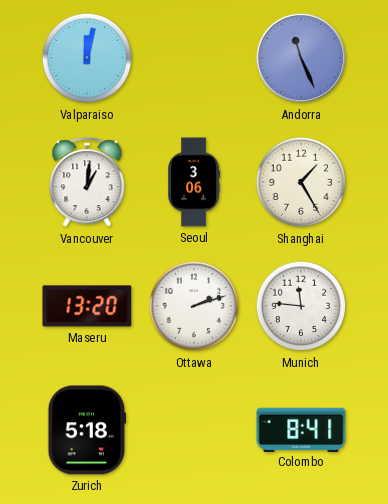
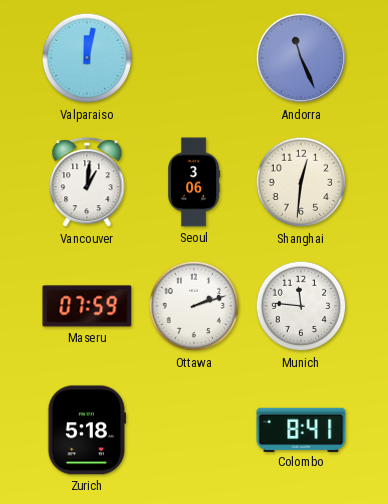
Shanghai: 1:25 -> 12:31
Maseru: 13:20 -> 07:59
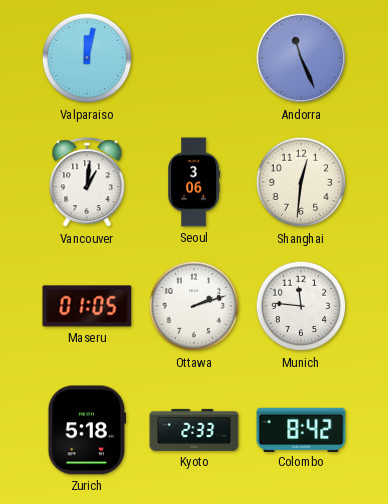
Maseru: 07:59 -> 01:05
Kyoto: none -> 2:33
Colombo: 8:41 -> 8:42
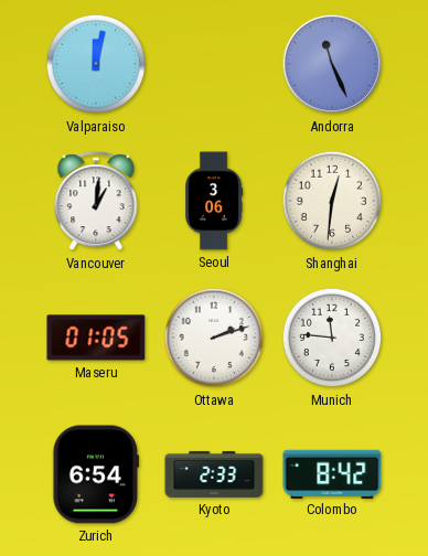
Zurich: 5:18 -> 6:54
